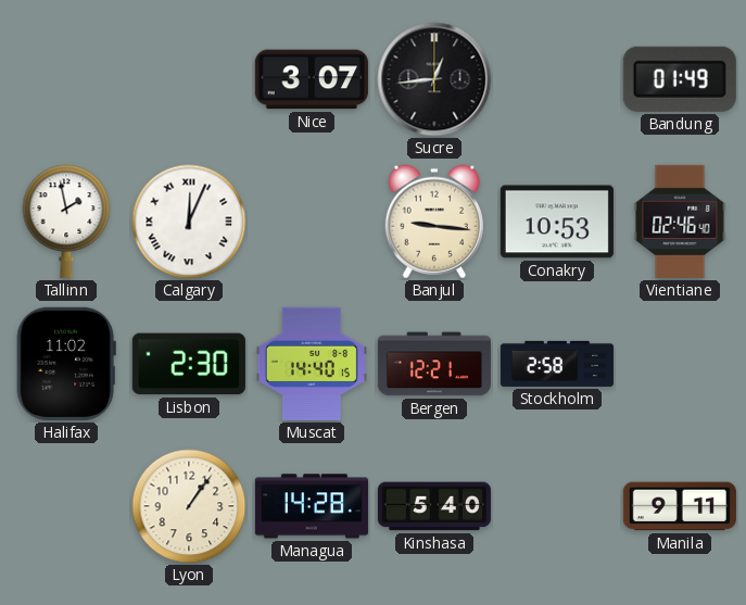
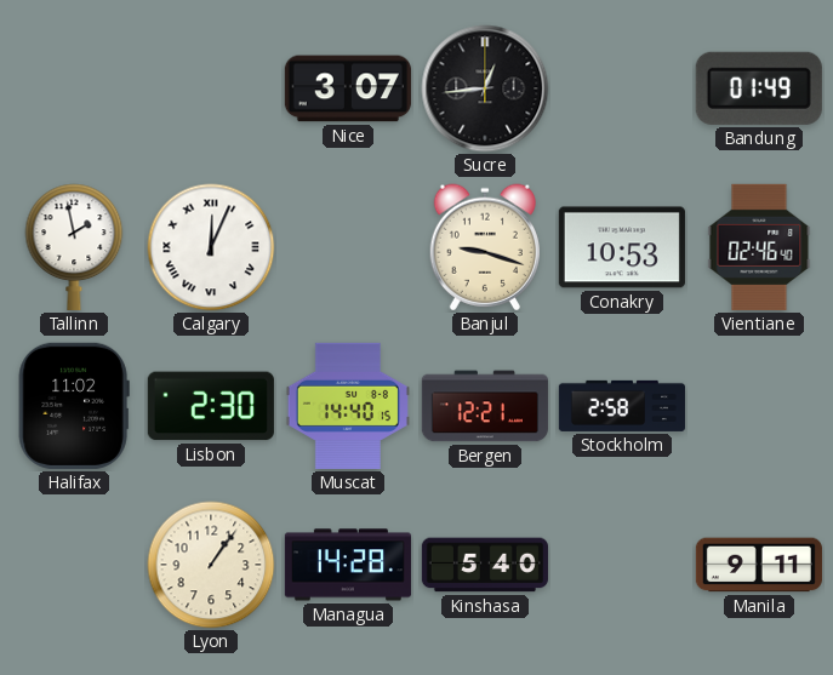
Banjul: 9:16 -> 9:18
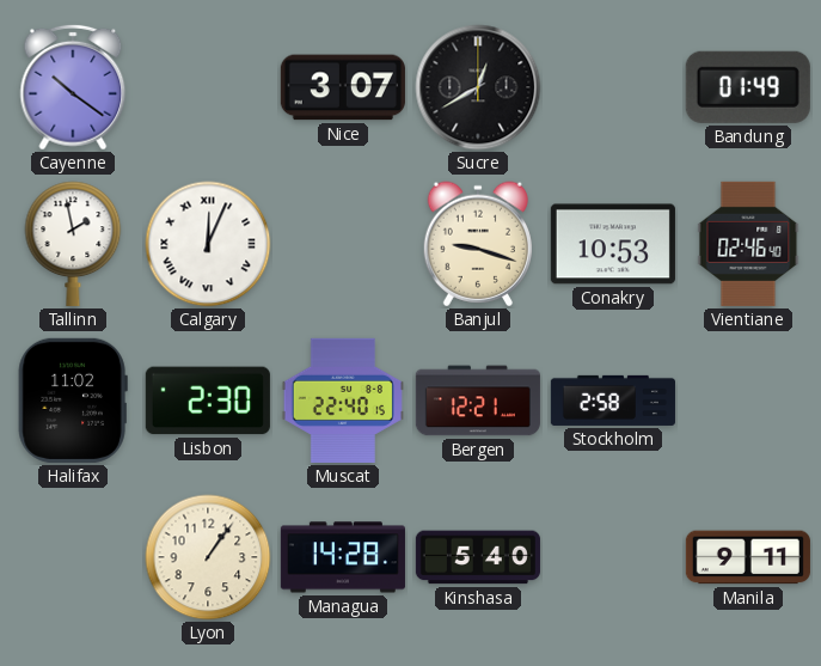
Cayenne: none -> 10:21
Sucre: 12:44 -> 12:40
Muscat: 14:40 -> 22:40
